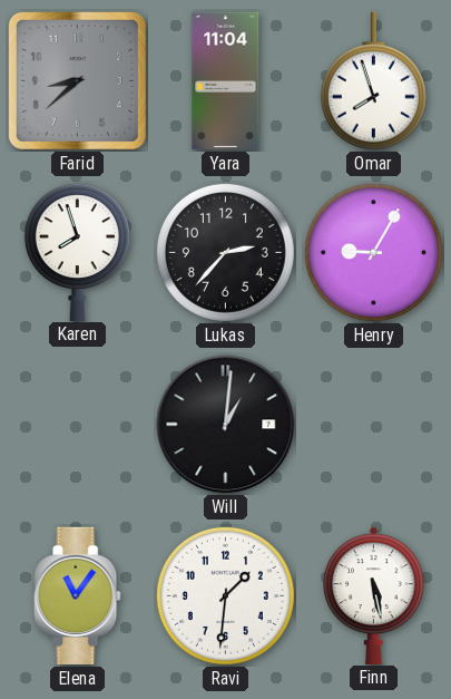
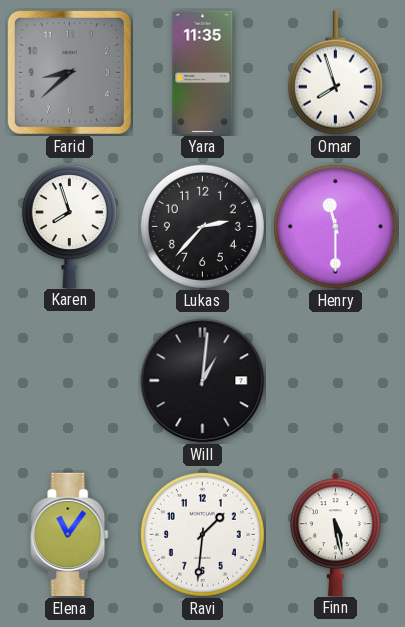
Yara: 11:04 -> 11:35
Henry: 9:05 -> 11:30
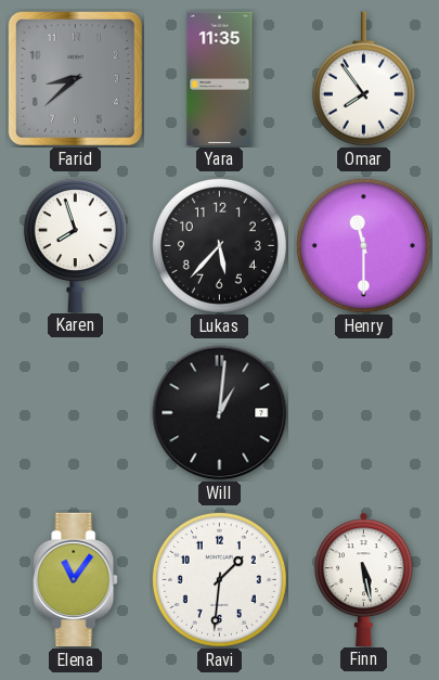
Omar: 7:57 -> 7:54
Lukas: 2:37 -> 5:37
